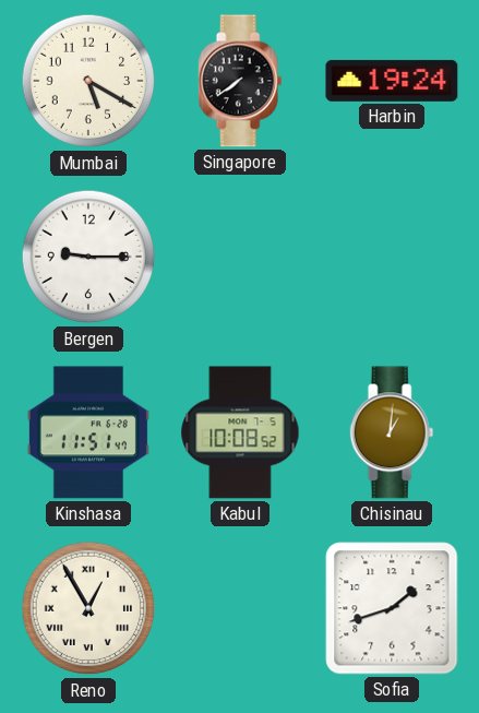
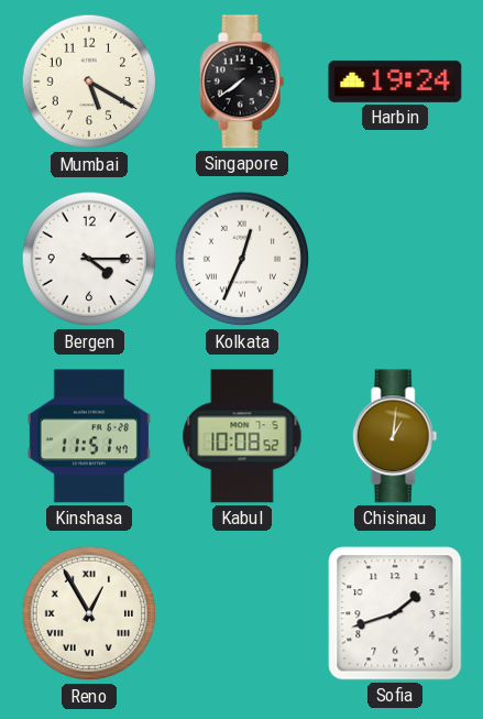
Bergen: 9:15 -> 4:15
Kolkata: none -> 12:34
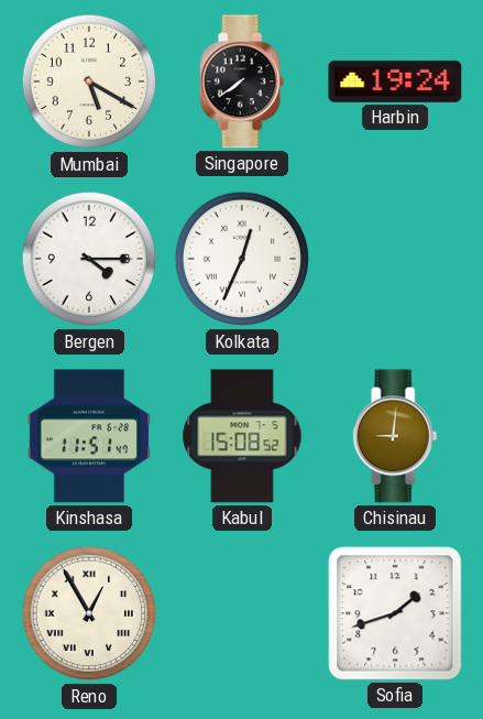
Kabul: 10:08 -> 15:08
Chisinau: 1:01 -> 9:01
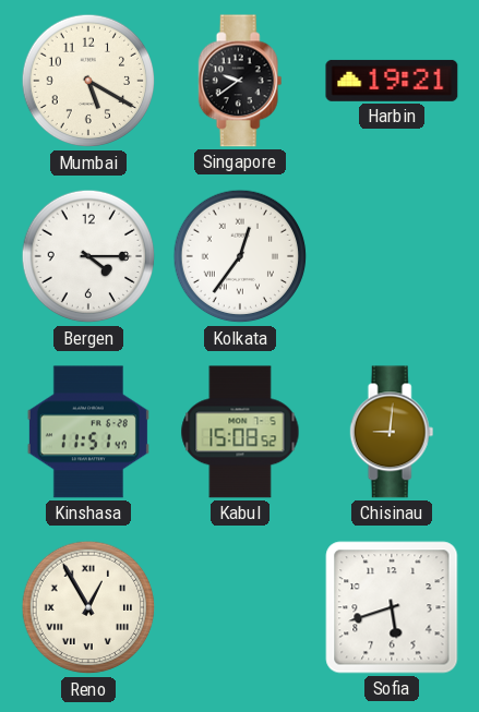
Singapore: 7:39 -> 9:39
Harbin: 19:24 -> 19:21
Kolkata: 12:34 -> 12:36
Sofia: 1:42 -> 5:42
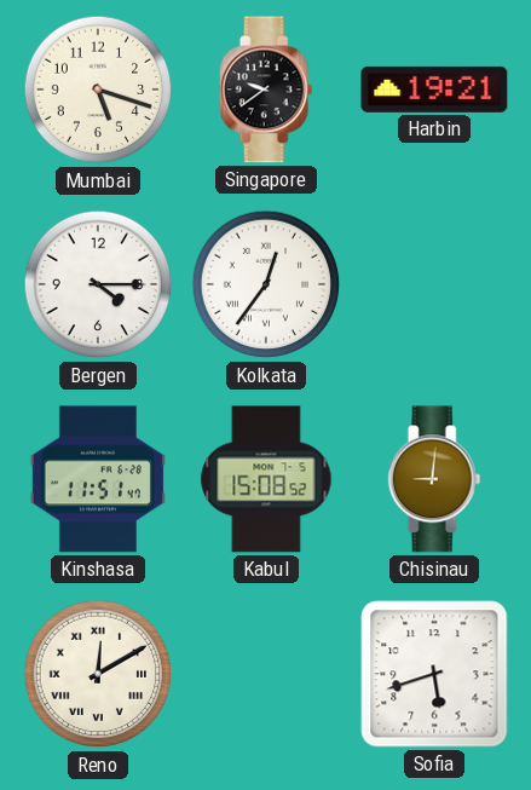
Mumbai: 5:20 -> 5:18
Reno: 12:55 -> 12:10
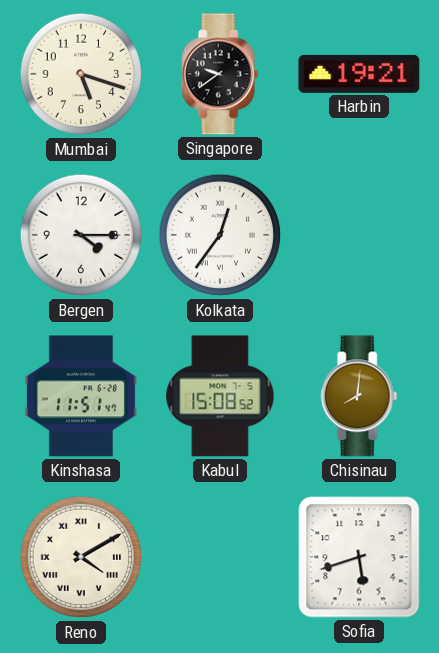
Chisinau: 9:01 -> 8:01
Reno: 12:10 -> 4:10
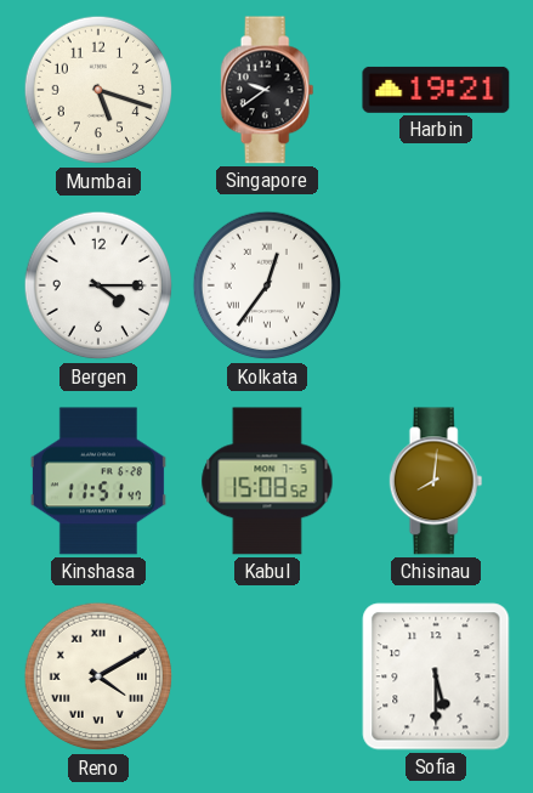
Sofia: 5:42 -> 5:30
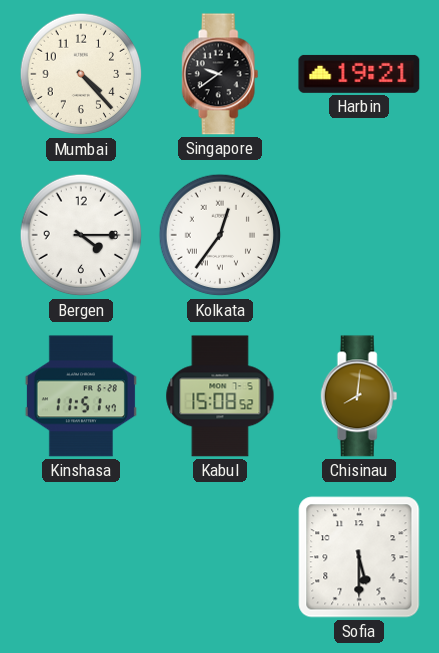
Mumbai: 5:18 -> 4:23
Reno: 4:10 -> none
